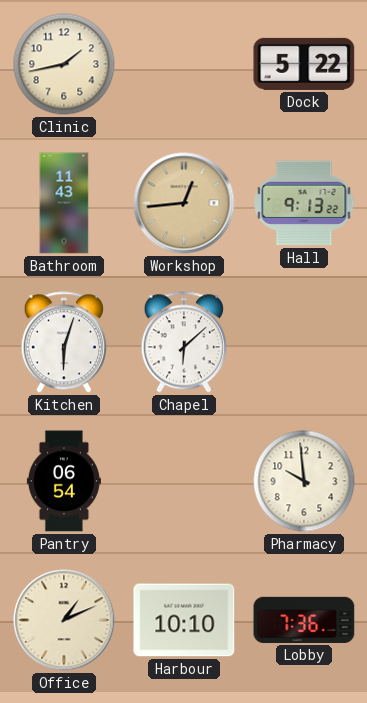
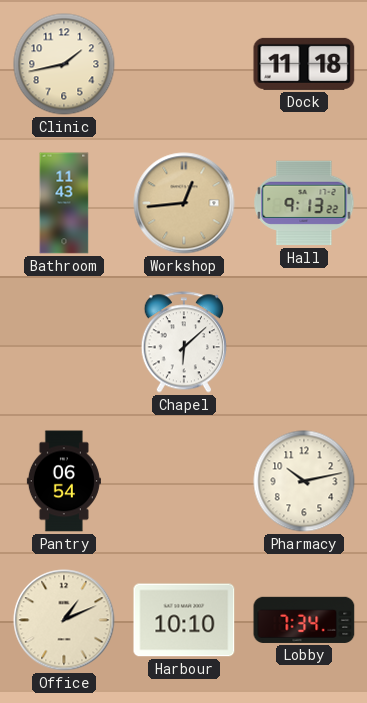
Dock: 5:22 -> 11:18
Kitchen: 6:03 -> none
Pharmacy: 9:59 -> 10:13
Lobby: 7:36 -> 7:34
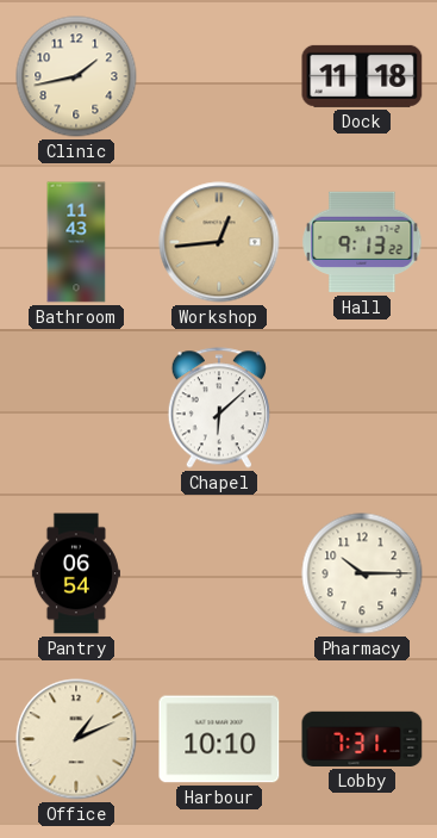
Pharmacy: 10:13 -> 10:15
Lobby: 7:34 -> 7:31
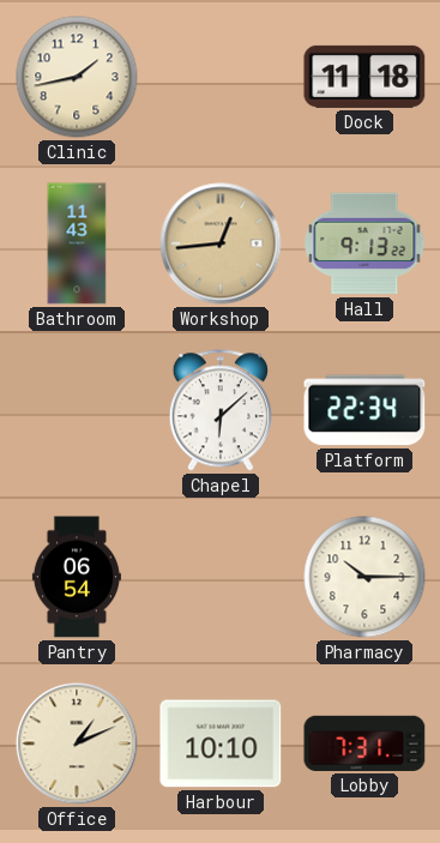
Platform: none -> 22:34
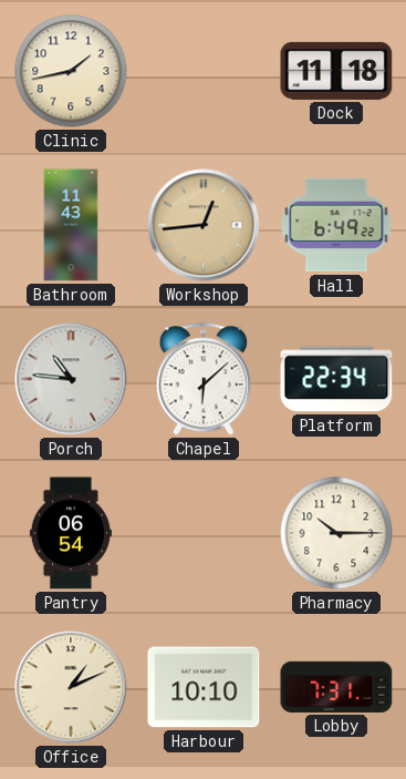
Hall: 9:13 -> 6:49
Porch: none -> 10:46
